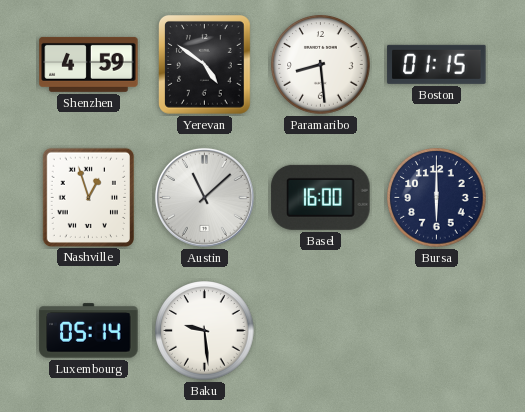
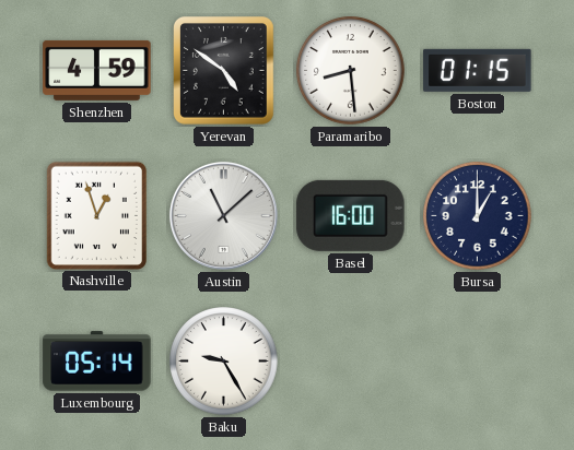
Bursa: 6:00 -> 1:00
Baku: 9:29 -> 9:25
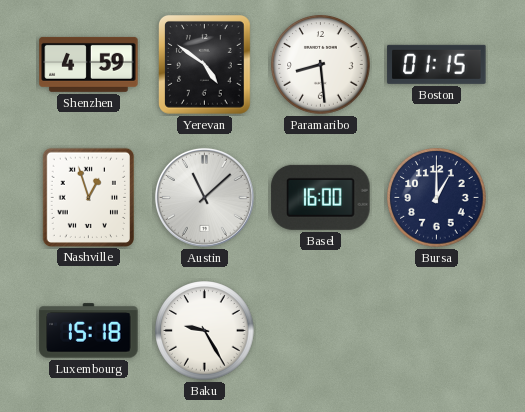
Luxembourg: 05:14 -> 15:18
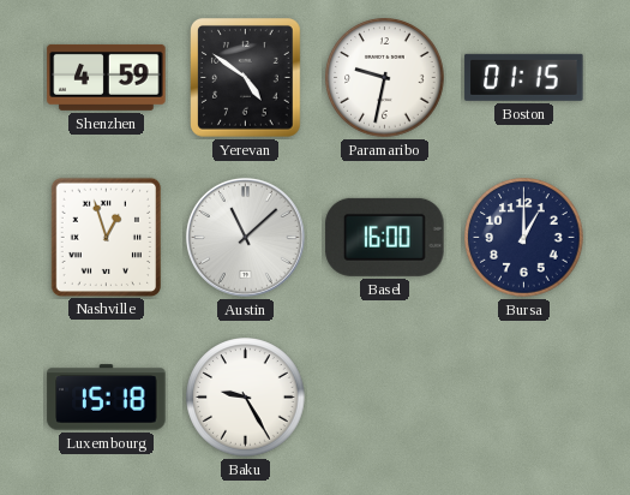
Paramaribo: 8:29 -> 9:32
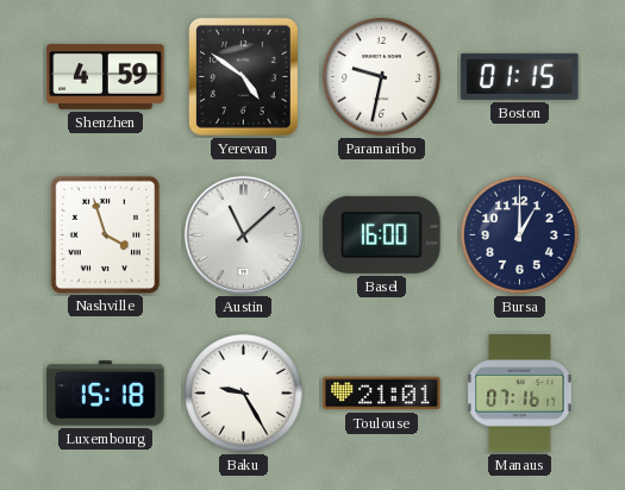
Nashville: 12:57 -> 3:57
Toulouse: none -> 21:01
Manaus: none -> 07:16
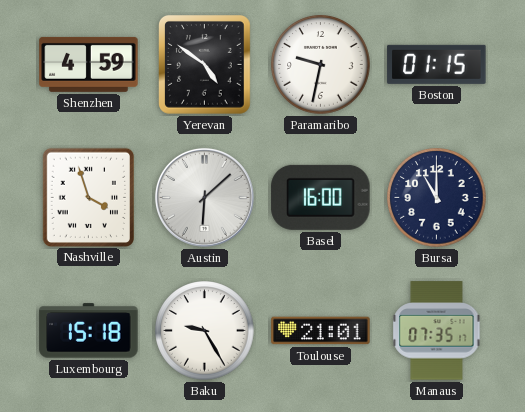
Austin: 11:08 -> 6:08
Bursa: 1:00 -> 11:00
Manaus: 07:16 -> 07:35
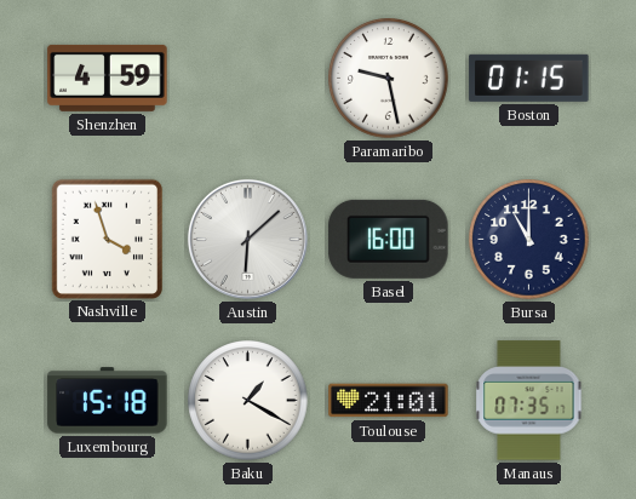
Yerevan: 4:51 -> none
Paramaribo: 9:32 -> 9:28
Baku: 9:25 -> 1:20
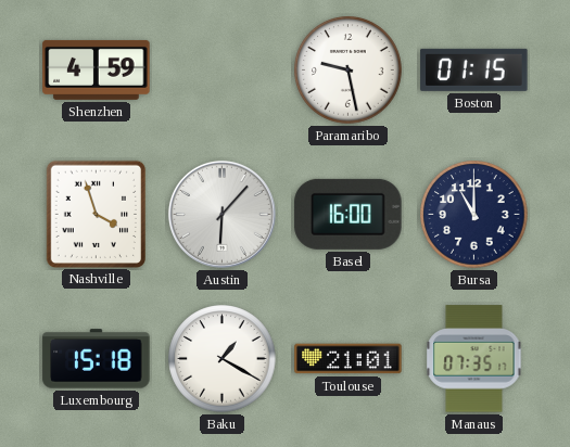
Austin: 6:08 -> 6:07
